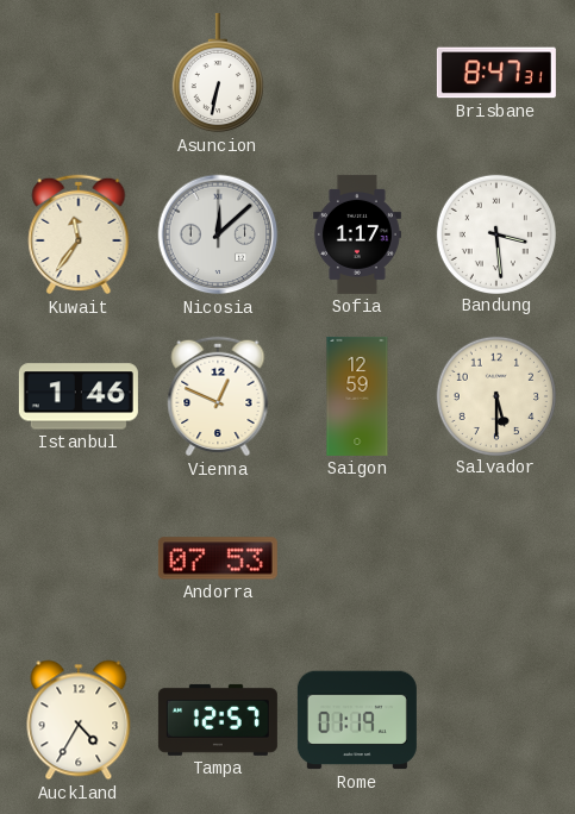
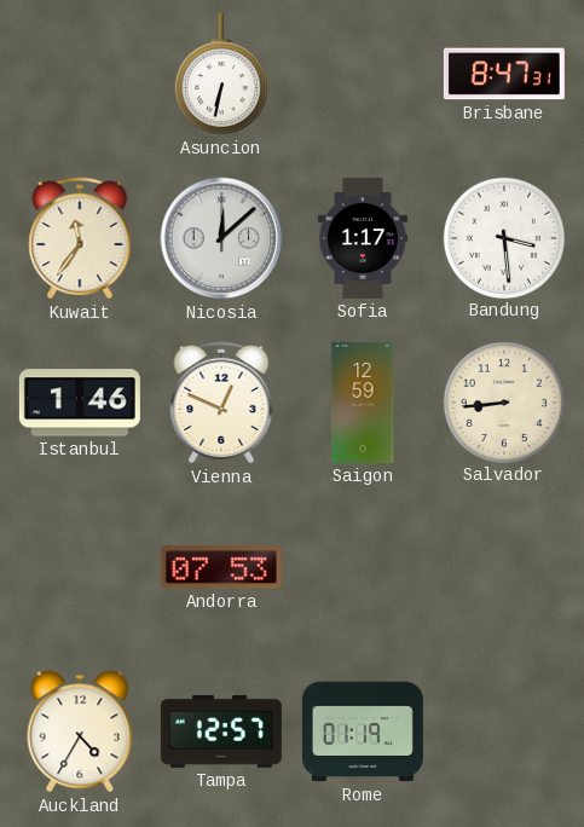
Salvador: 5:30 -> 8:44
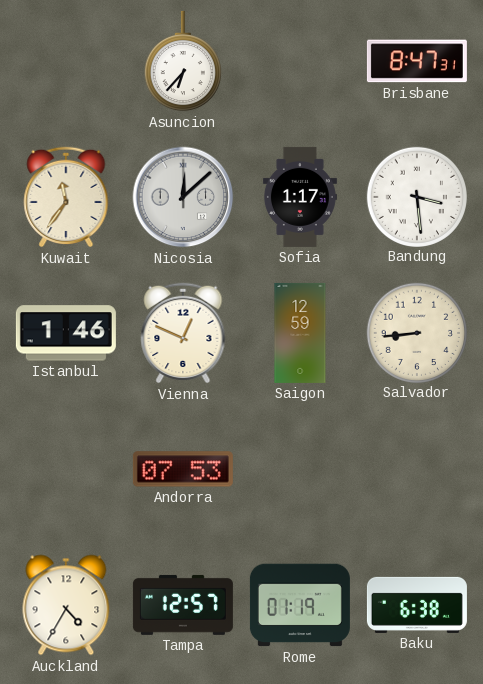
Asuncion: 6:32 -> 6:37
Baku: none -> 6:38
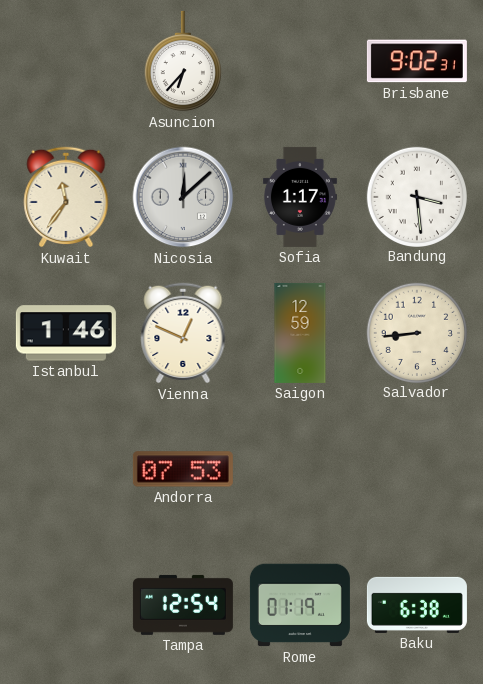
Brisbane: 8:47 -> 9:02
Auckland: 4:35 -> none
Tampa: 12:57 -> 12:54
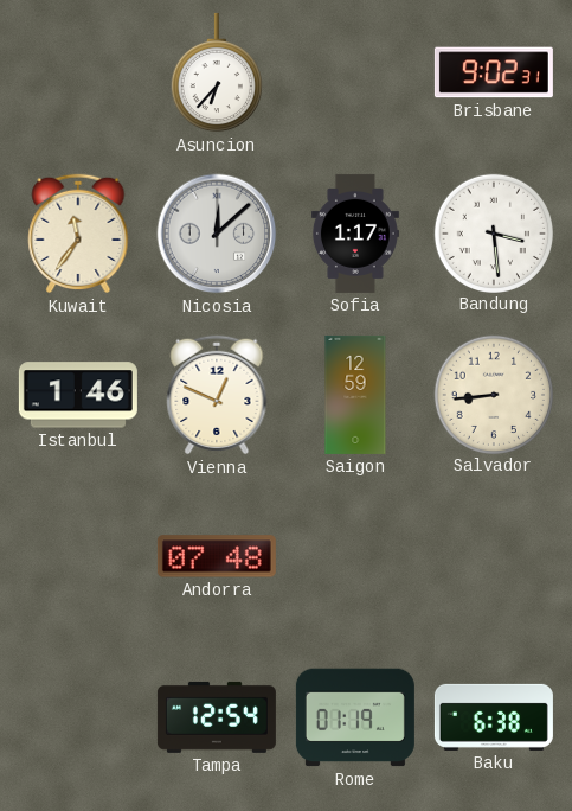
Andorra: 07:53 -> 07:48
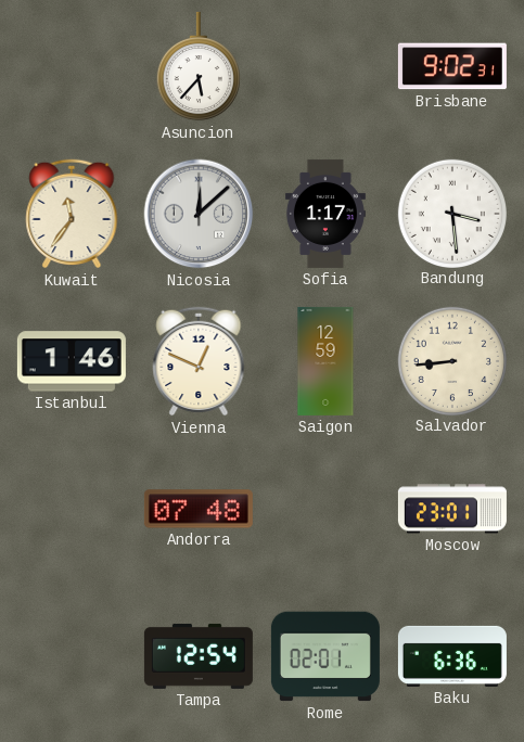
Asuncion: 6:37 -> 5:37
Moscow: none -> 23:01
Rome: 01:19 -> 02:01
Baku: 6:38 -> 6:36
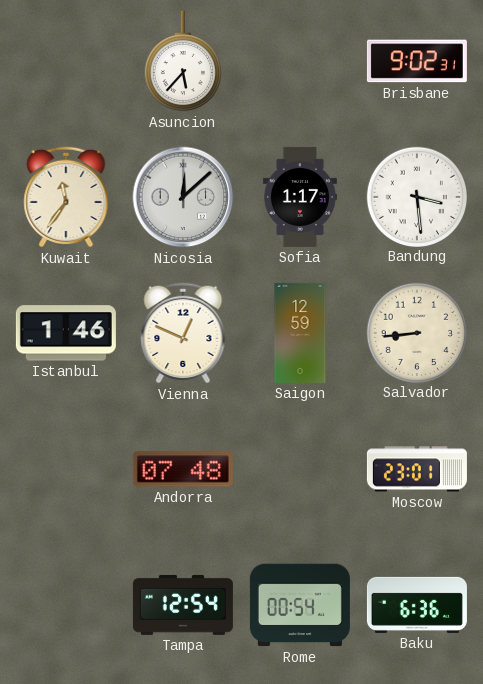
Rome: 02:01 -> 00:54
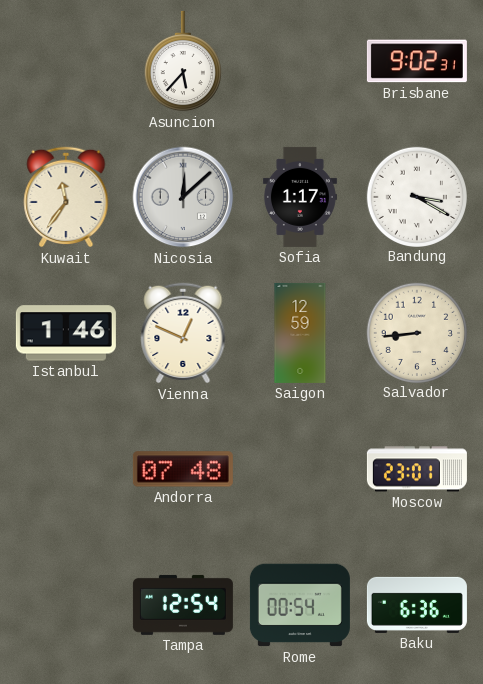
Bandung: 3:29 -> 3:20
